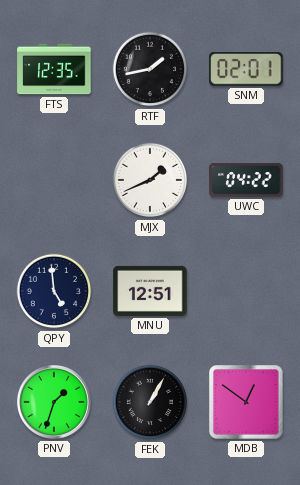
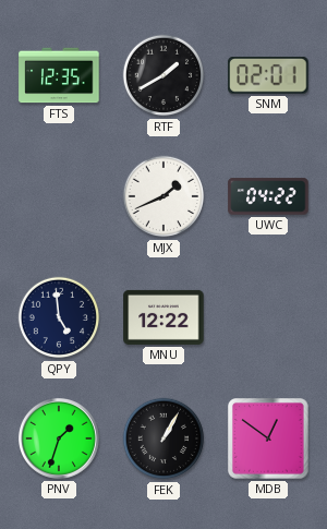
RTF: 1:43 -> 1:40
MNU: 12:51 -> 12:22
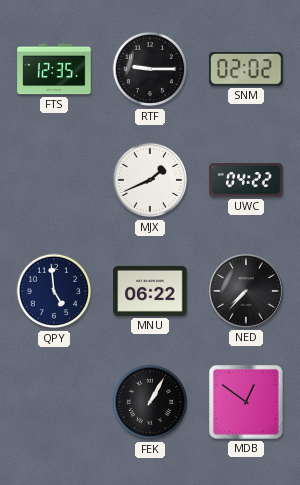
RTF: 1:40 -> 9:15
SNM: 02:01 -> 02:02
MNU: 12:22 -> 06:22
NED: none -> 7:37
PNV: 1:33 -> none
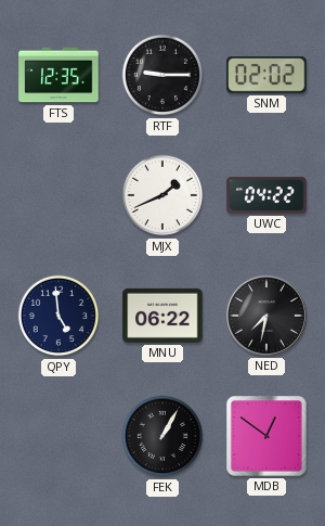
NED: 7:37 -> 7:32
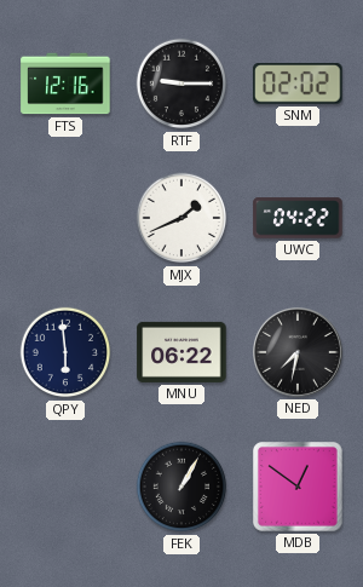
FTS: 12:35 -> 12:16
QPY: 4:59 -> 5:59
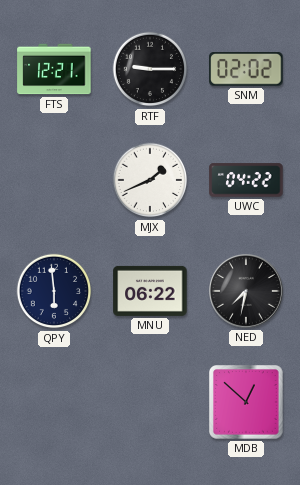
FTS: 12:16 -> 12:21
FEK: 1:05 -> none
MDB: 12:51 -> 12:52
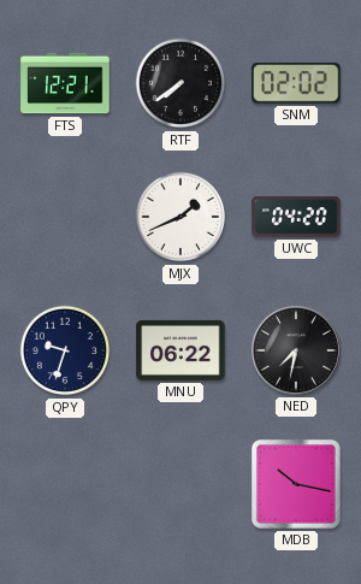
RTF: 9:15 -> 7:39
UWC: 04:22 -> 04:20
QPY: 5:59 -> 9:33
MDB: 12:52 -> 10:17
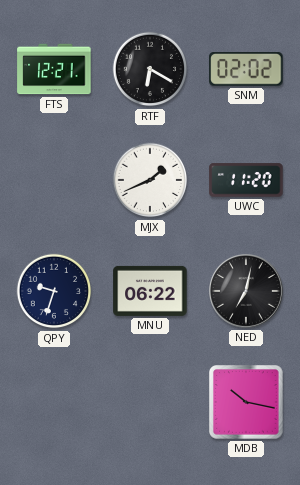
RTF: 7:39 -> 6:20
UWC: 04:20 -> 11:20
NED: 7:32 -> 7:02
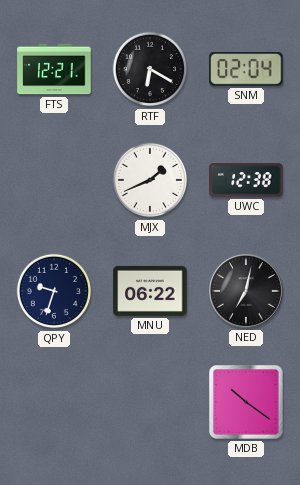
SNM: 02:02 -> 02:04
UWC: 11:20 -> 12:38
MDB: 10:17 -> 10:21
